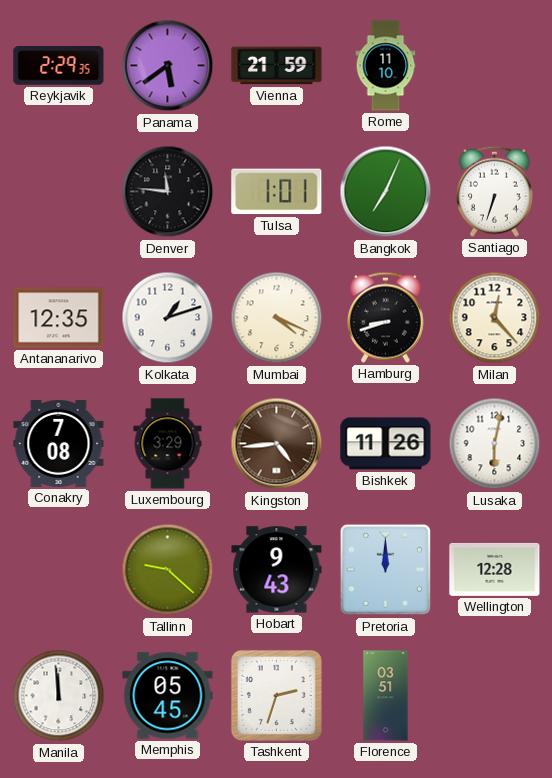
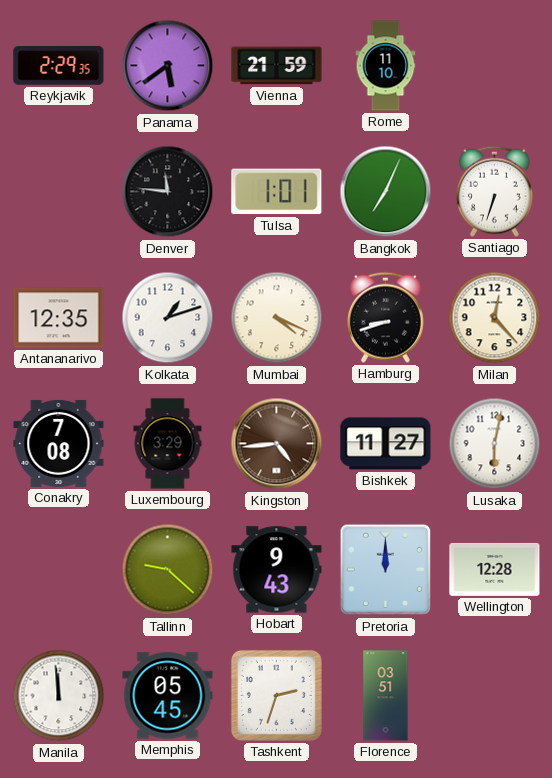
Bishkek: 11:26 -> 11:27
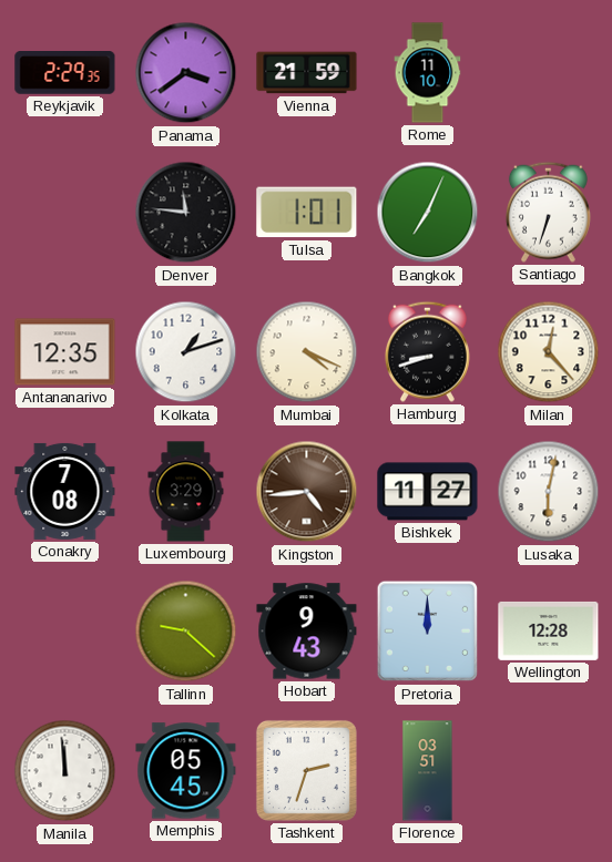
Panama: 5:39 -> 3:39
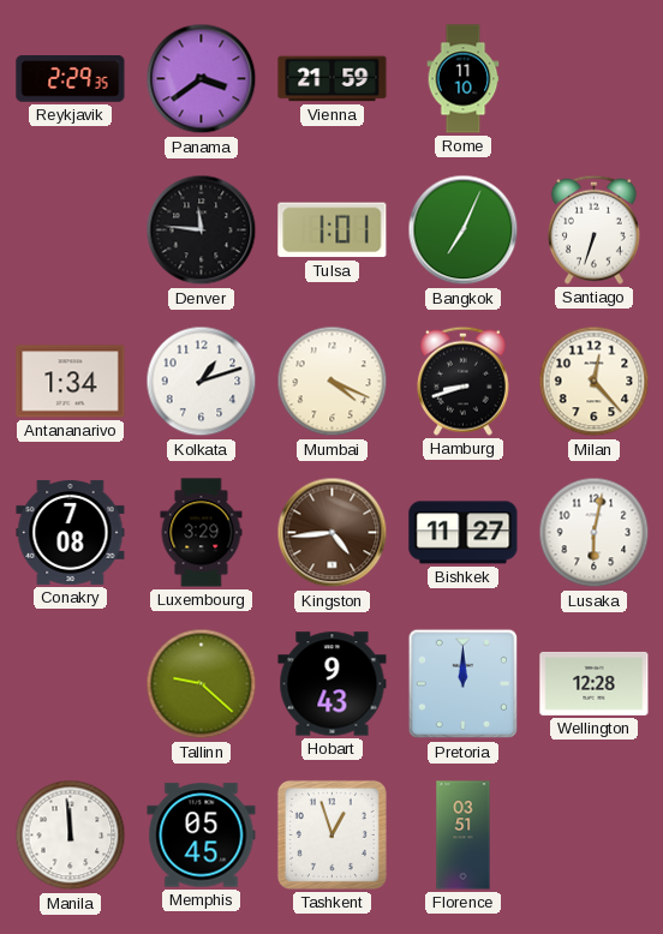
Antananarivo: 12:35 -> 1:34
Tashkent: 2:33 -> 12:57
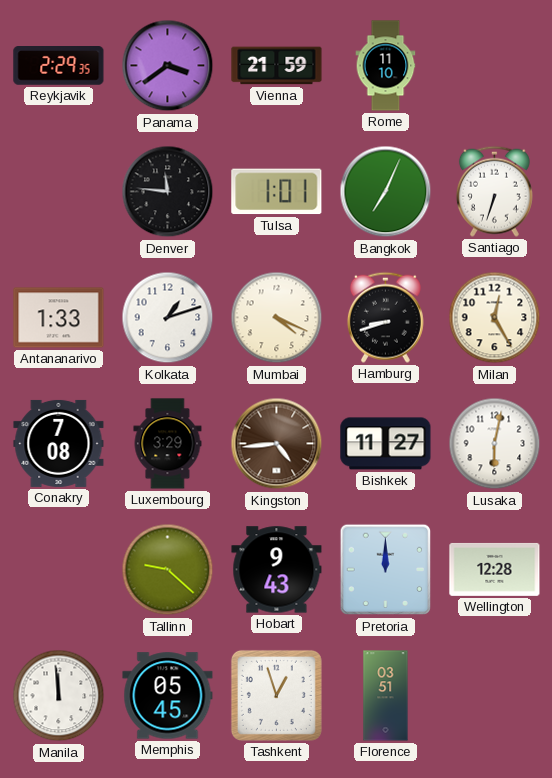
Antananarivo: 1:34 -> 1:33
Milan: 12:23 -> 12:25
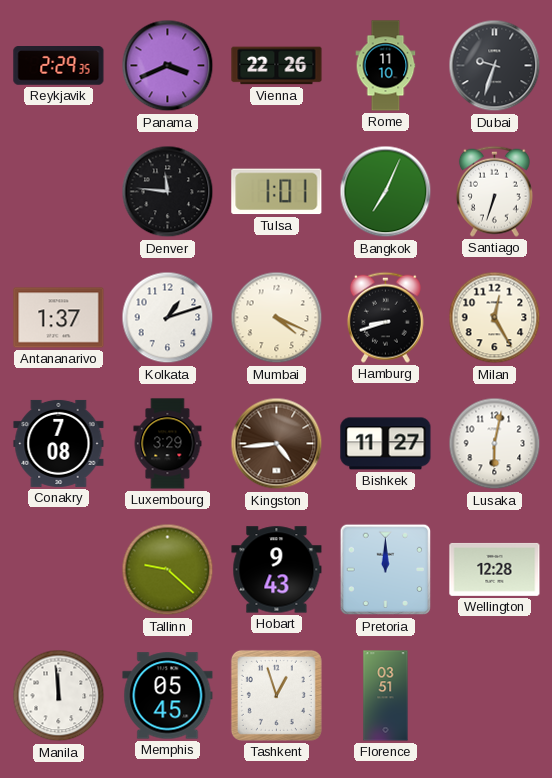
Panama: 3:39 -> 3:41
Vienna: 21:59 -> 22:26
Dubai: none -> 9:33
Antananarivo: 1:33 -> 1:37
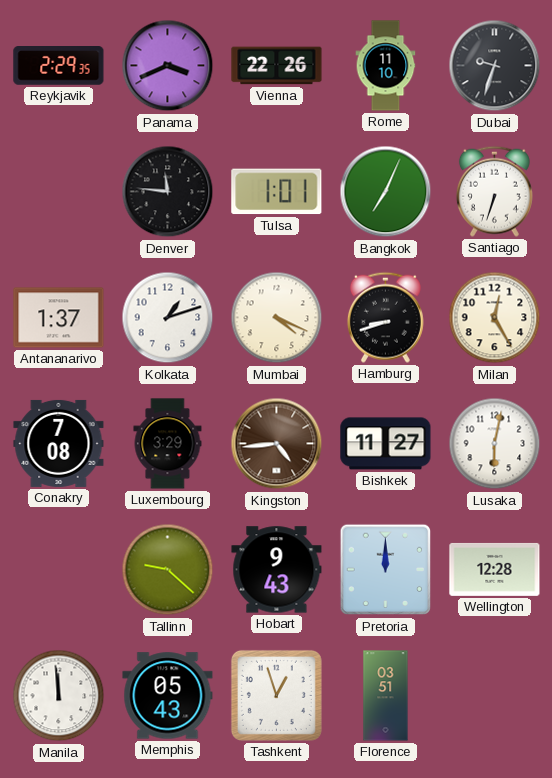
Memphis: 05:45 -> 05:43
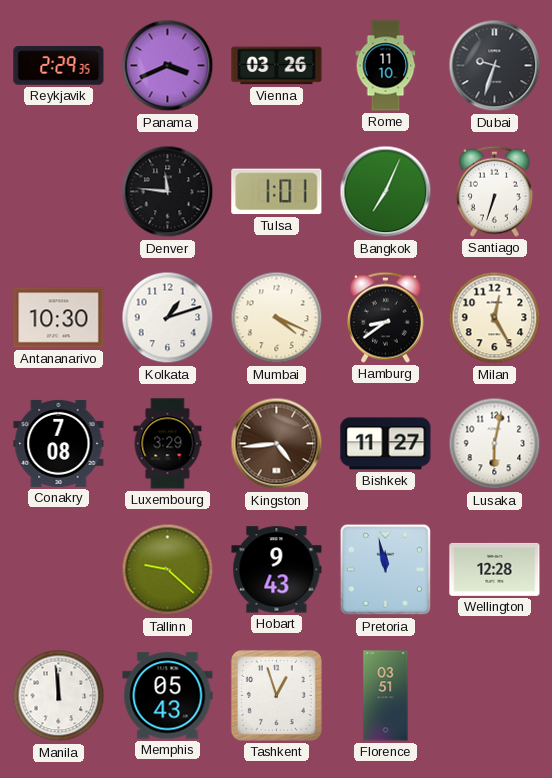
Vienna: 22:26 -> 03:26
Antananarivo: 1:37 -> 10:30
Hamburg: 8:42 -> 8:39
Pretoria: 12:00 -> 11:58
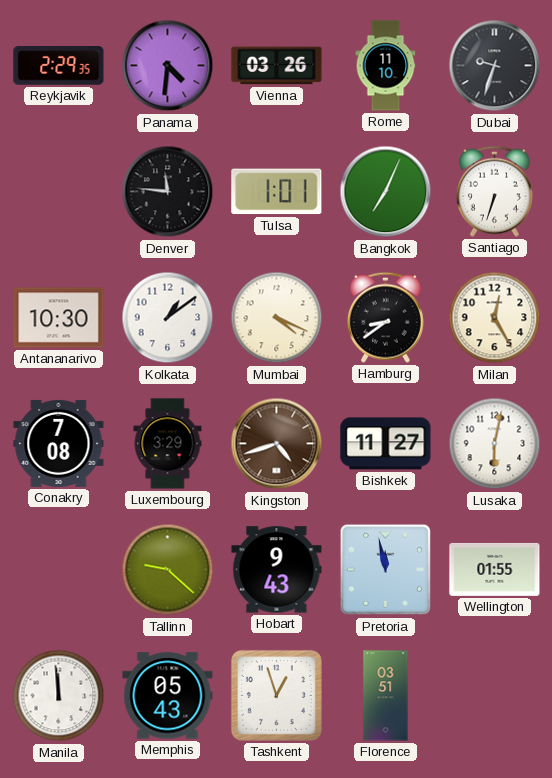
Panama: 3:41 -> 4:31
Kolkata: 1:12 -> 1:09
Kingston: 4:44 -> 4:42
Wellington: 12:28 -> 01:55
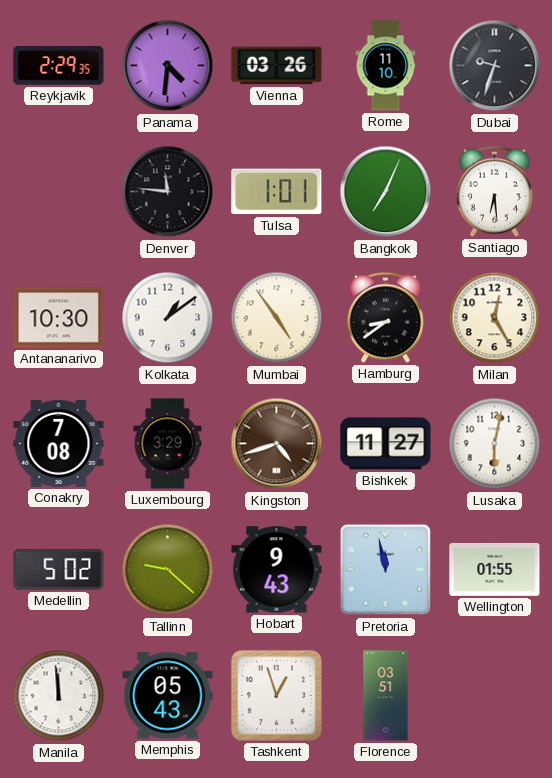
Santiago: 6:33 -> 6:29
Mumbai: 4:19 -> 4:54
Medellin: none -> 5:02
